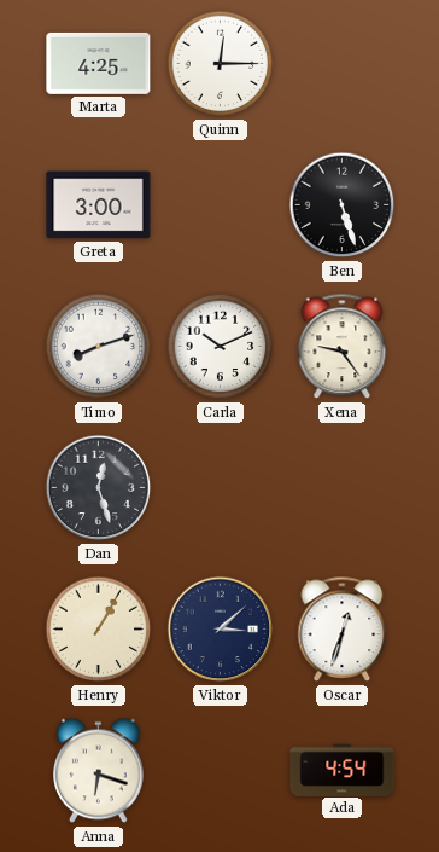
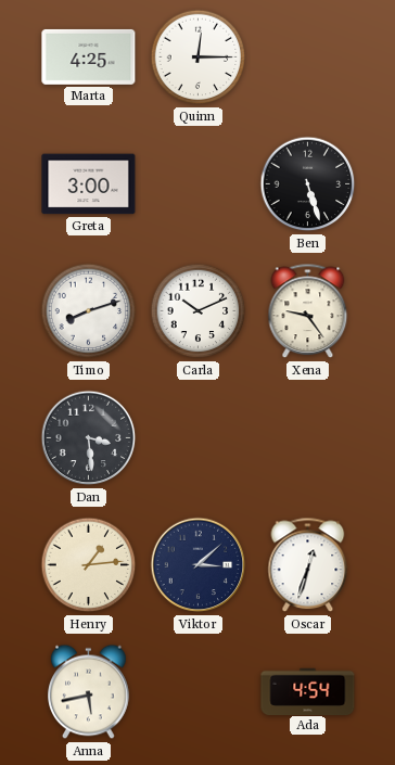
Dan: 12:27 -> 3:29
Henry: 1:05 -> 1:14
Anna: 6:18 -> 5:43
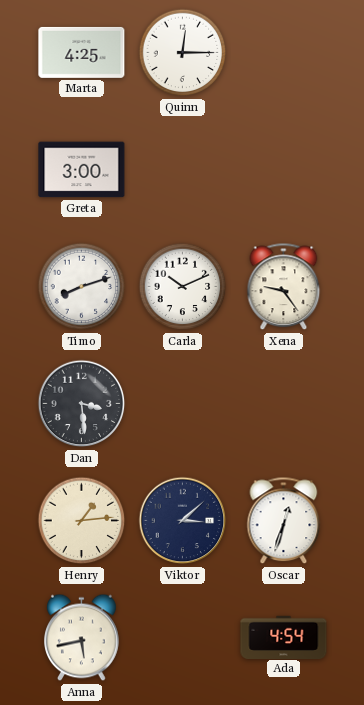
Ben: 5:27 -> none
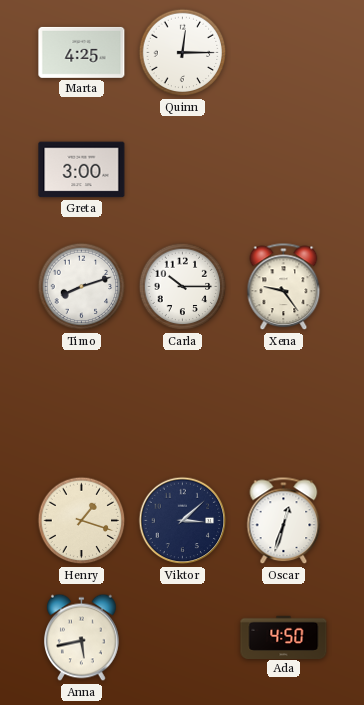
Carla: 10:11 -> 10:15
Dan: 3:29 -> none
Henry: 1:14 -> 1:18
Ada: 4:54 -> 4:50
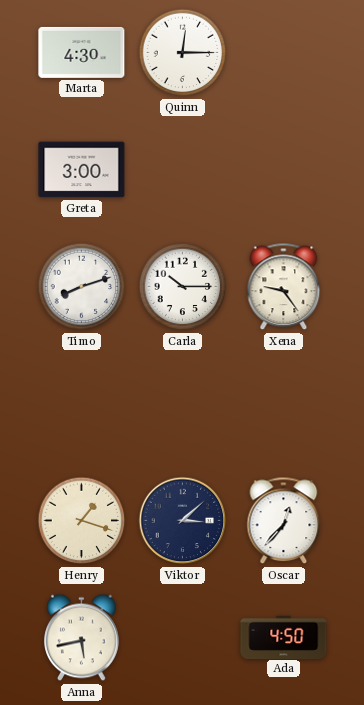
Marta: 4:25 -> 4:30
Oscar: 12:33 -> 12:37
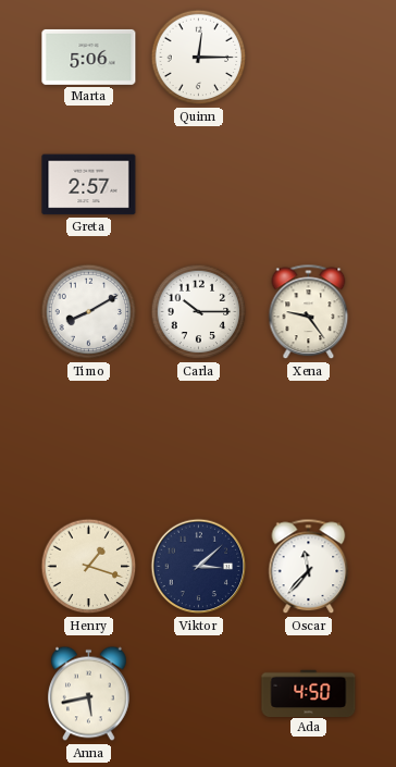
Marta: 4:30 -> 5:06
Greta: 3:00 -> 2:57
Timo: 8:12 -> 8:10
Oscar: 12:37 -> 11:37
